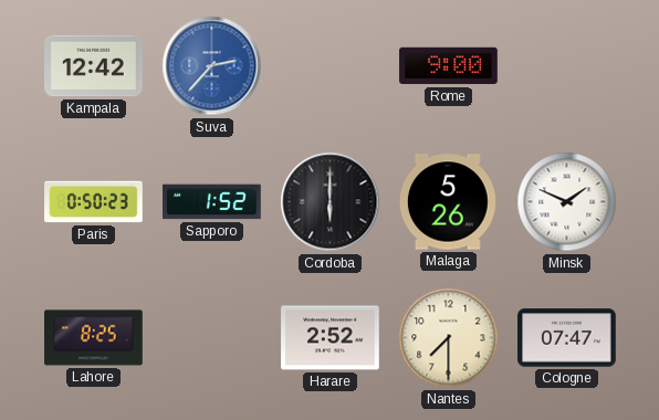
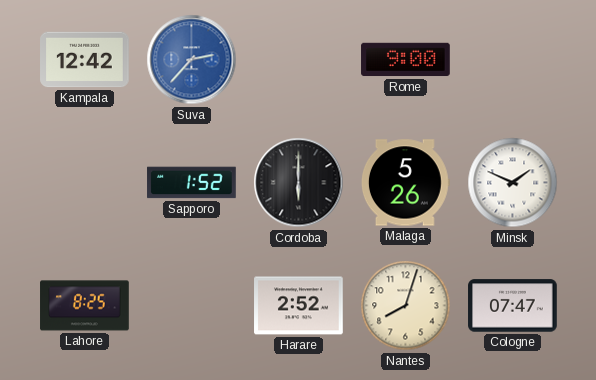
Paris: 0:50 -> none
Nantes: 7:30 -> 8:03
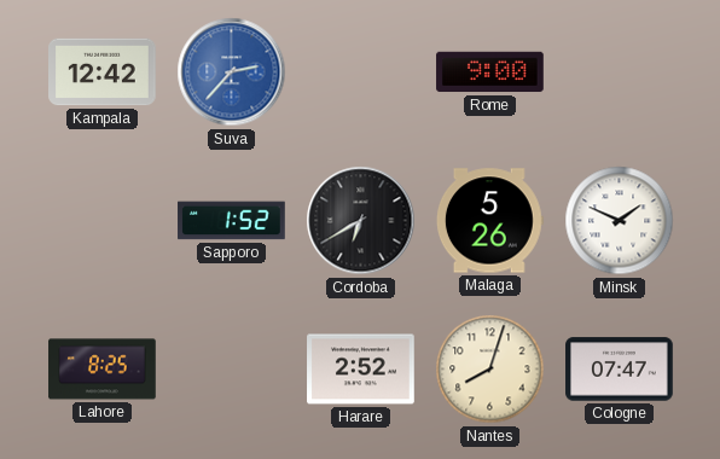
Cordoba: 6:00 -> 6:40
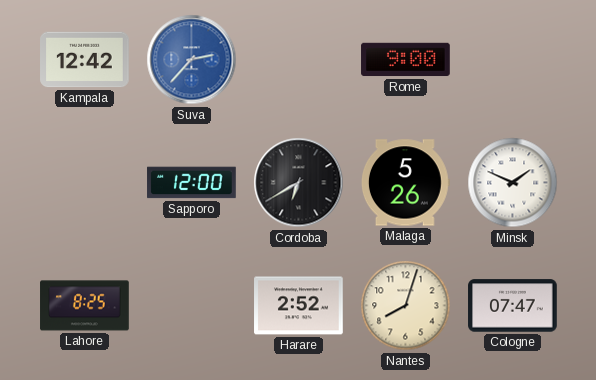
Sapporo: 1:52 -> 12:00
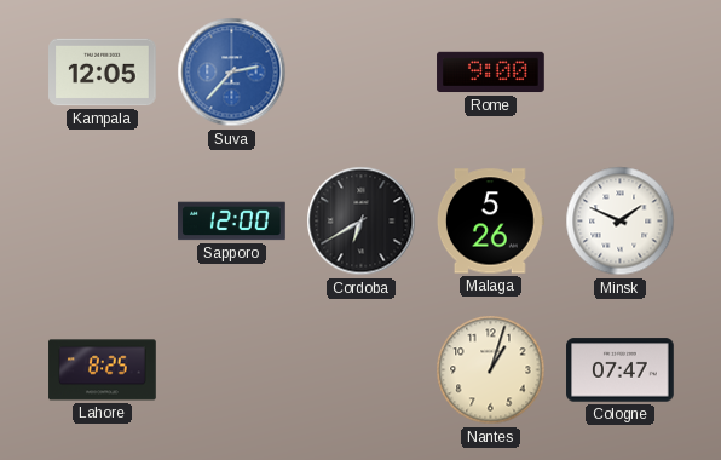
Kampala: 12:42 -> 12:05
Harare: 2:52 -> none
Nantes: 8:03 -> 1:03
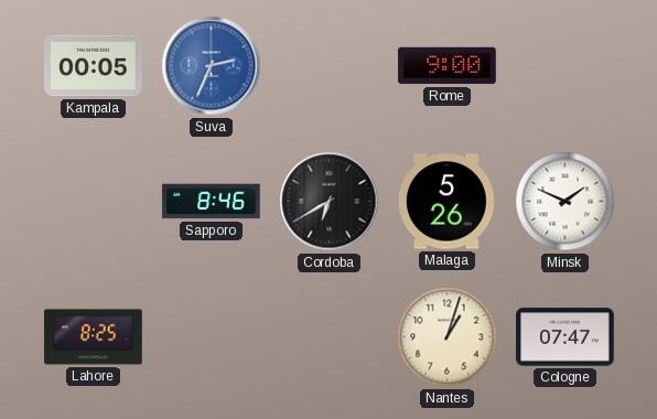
Kampala: 12:05 -> 00:05
Suva: 2:37 -> 2:34
Sapporo: 12:00 -> 8:46
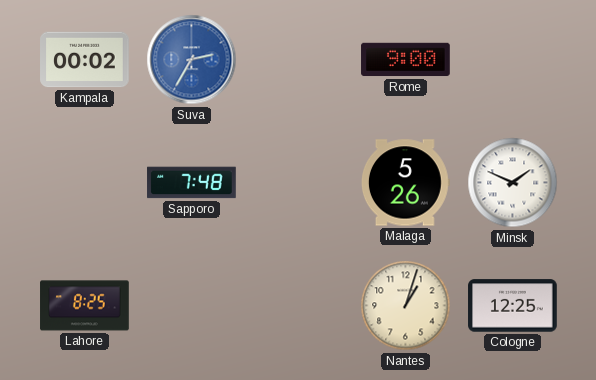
Kampala: 00:05 -> 00:02
Suva: 2:34 -> 2:35
Sapporo: 8:46 -> 7:48
Cordoba: 6:40 -> none
Cologne: 07:47 -> 12:25
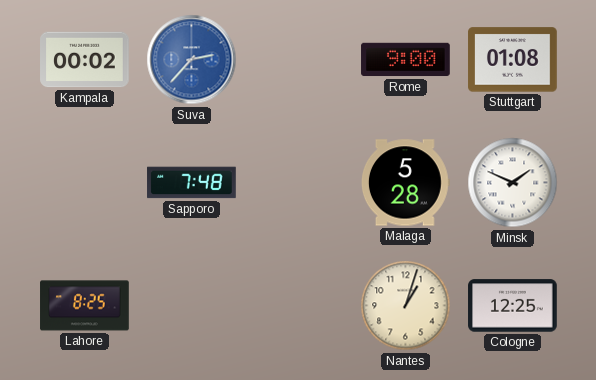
Suva: 2:35 -> 2:37
Stuttgart: none -> 01:08
Malaga: 5:26 -> 5:28
